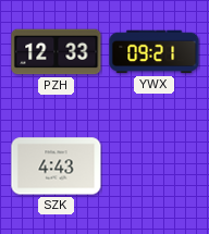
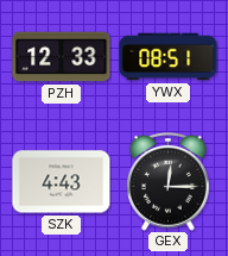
YWX: 09:21 -> 08:51
GEX: none -> 12:15
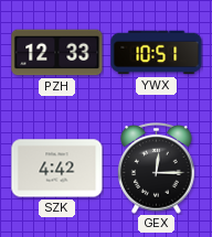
YWX: 08:51 -> 10:51
SZK: 4:43 -> 4:42
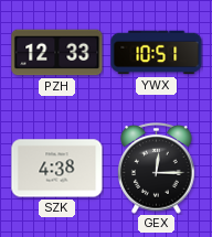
SZK: 4:42 -> 4:38
